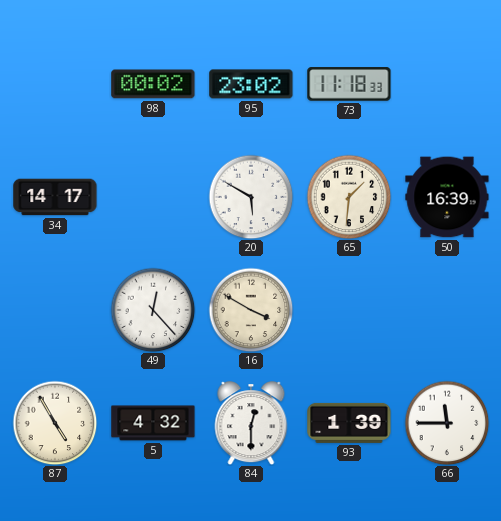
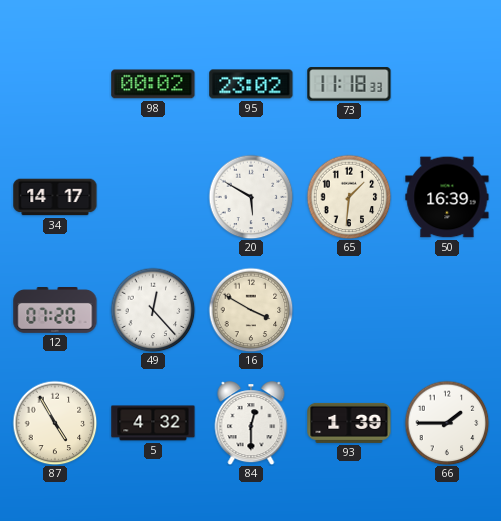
12: none -> 07:20
66: 11:45 -> 1:45
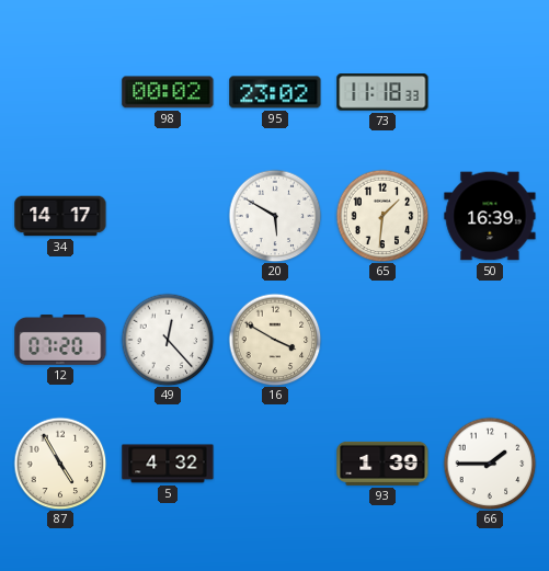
84: 12:30 -> none
